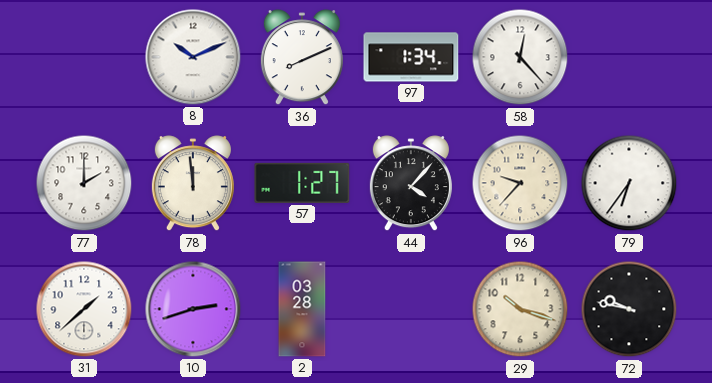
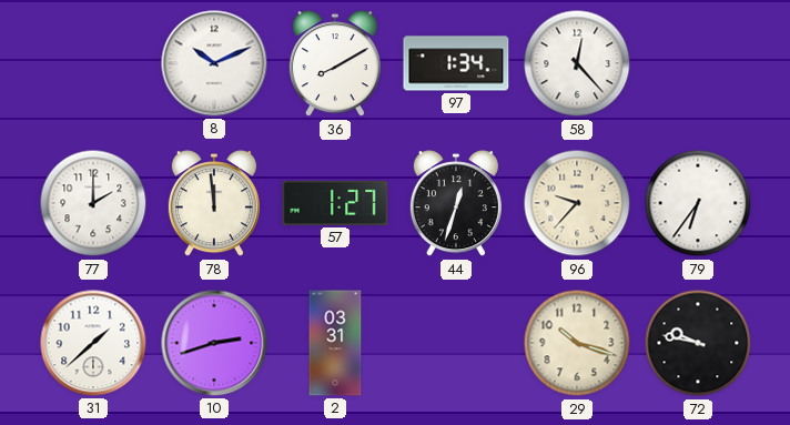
36: 8:11 -> 8:10
44: 4:07 -> 12:33
2: 03:28 -> 03:31
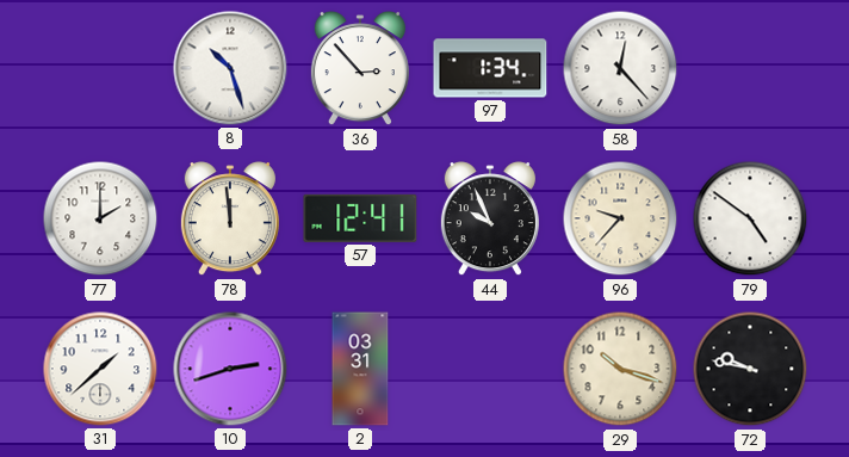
8: 10:11 -> 10:27
36: 8:10 -> 2:53
57: 1:27 -> 12:41
44: 12:33 -> 9:56
79: 6:36 -> 4:51
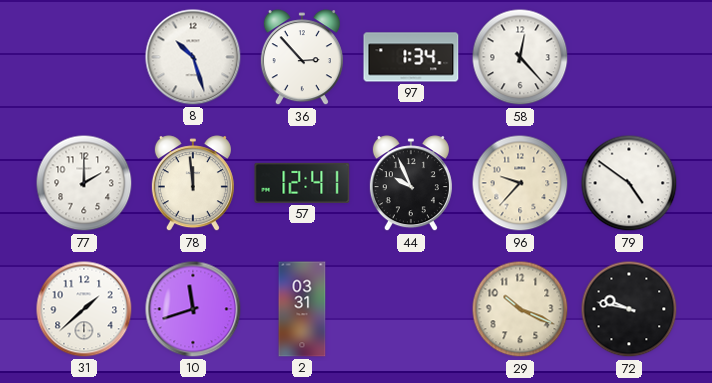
10: 2:42 -> 11:42
29: 10:18 -> 10:19
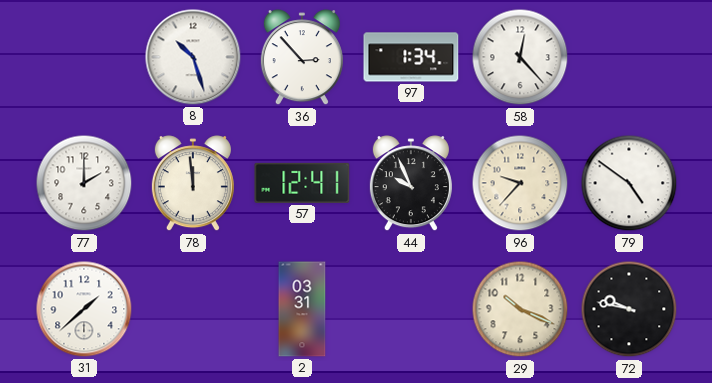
10: 11:42 -> none
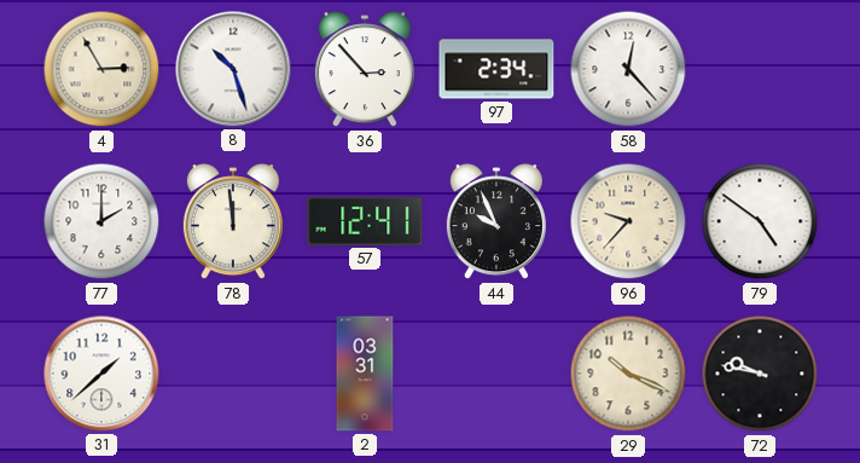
4: none -> 2:55
97: 1:34 -> 2:34
